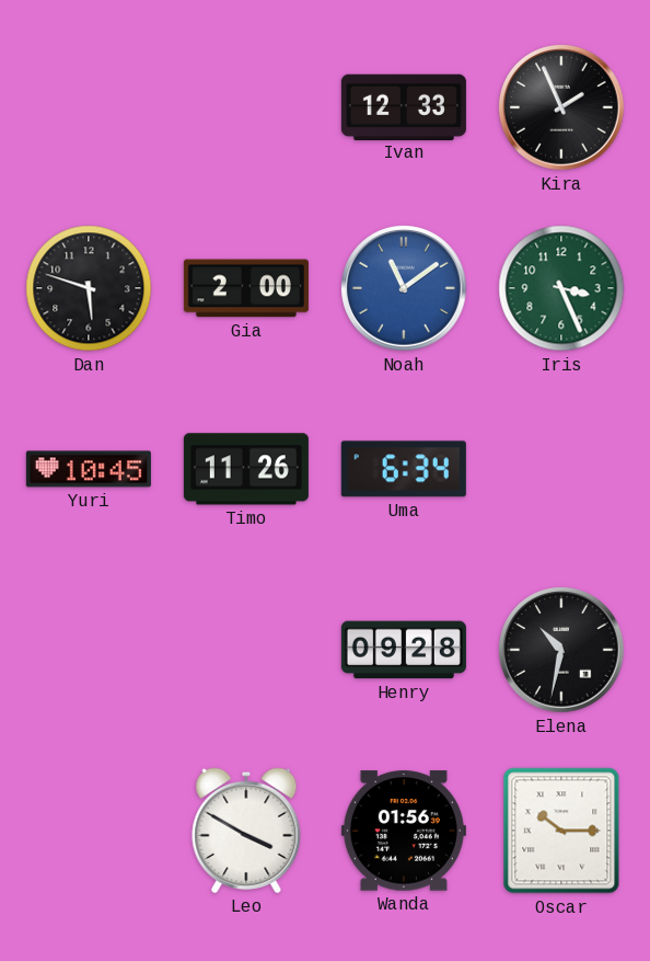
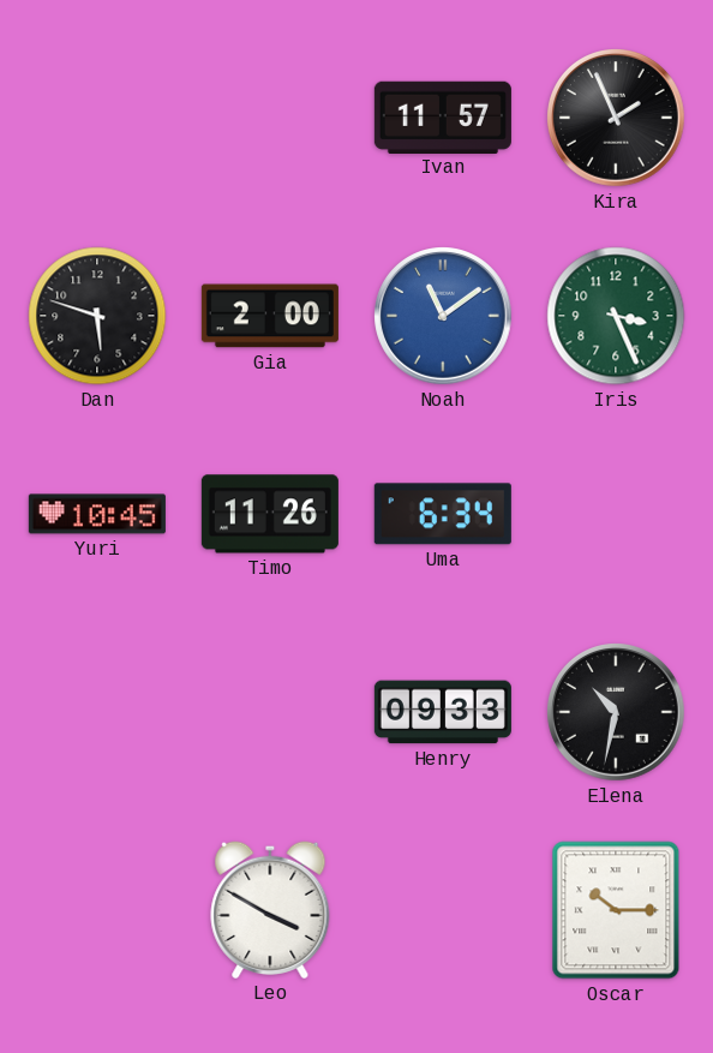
Ivan: 12:33 -> 11:57
Henry: 09:28 -> 09:33
Wanda: 01:56 -> none
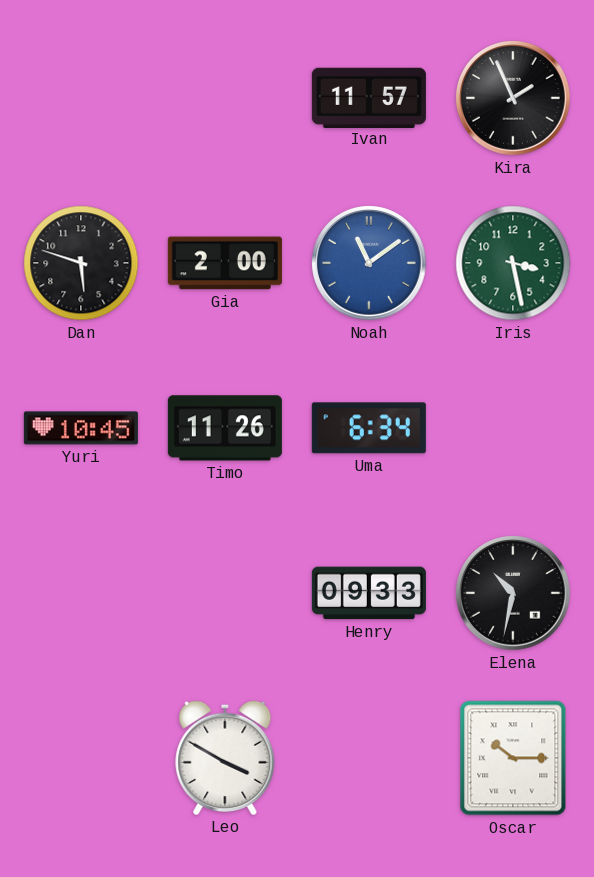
Iris: 3:26 -> 3:28
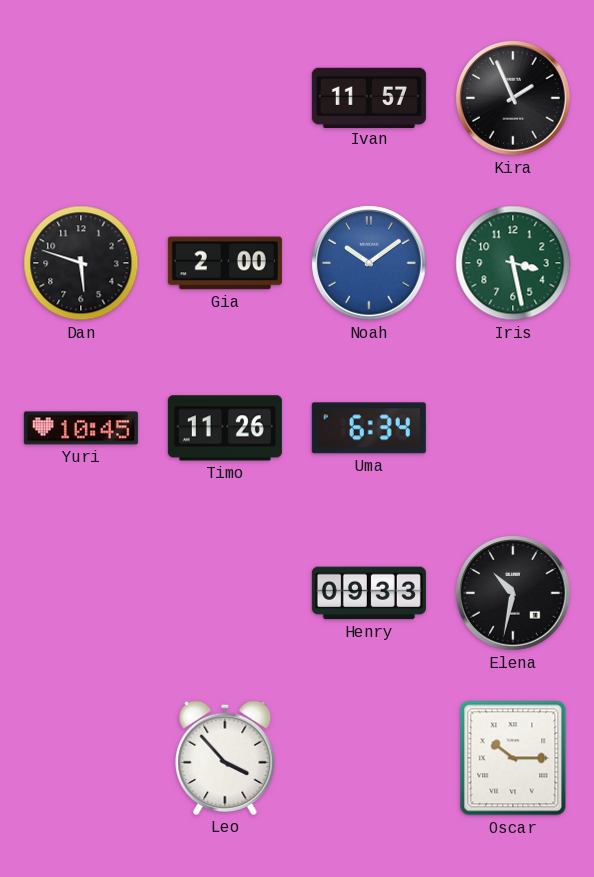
Noah: 11:09 -> 10:09
Leo: 3:50 -> 3:53
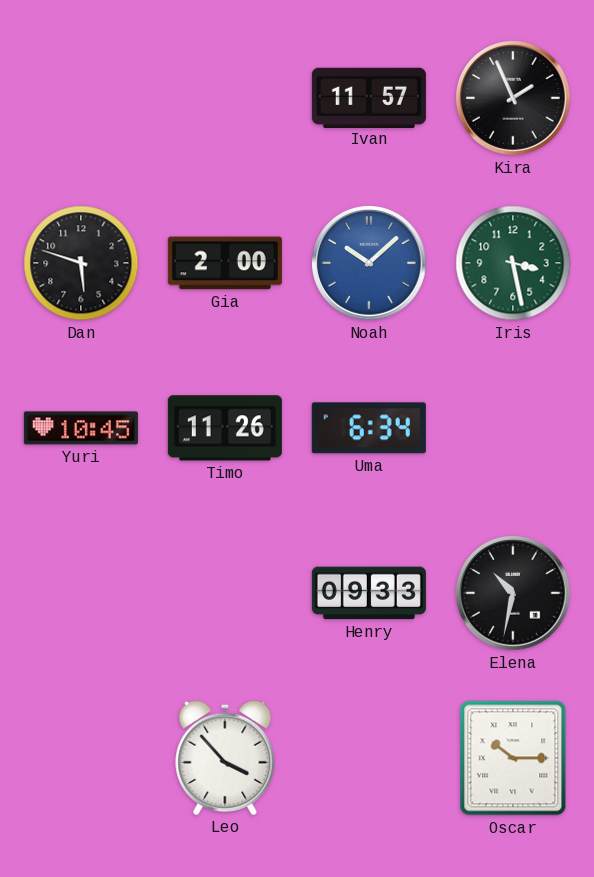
Noah: 10:09 -> 10:08
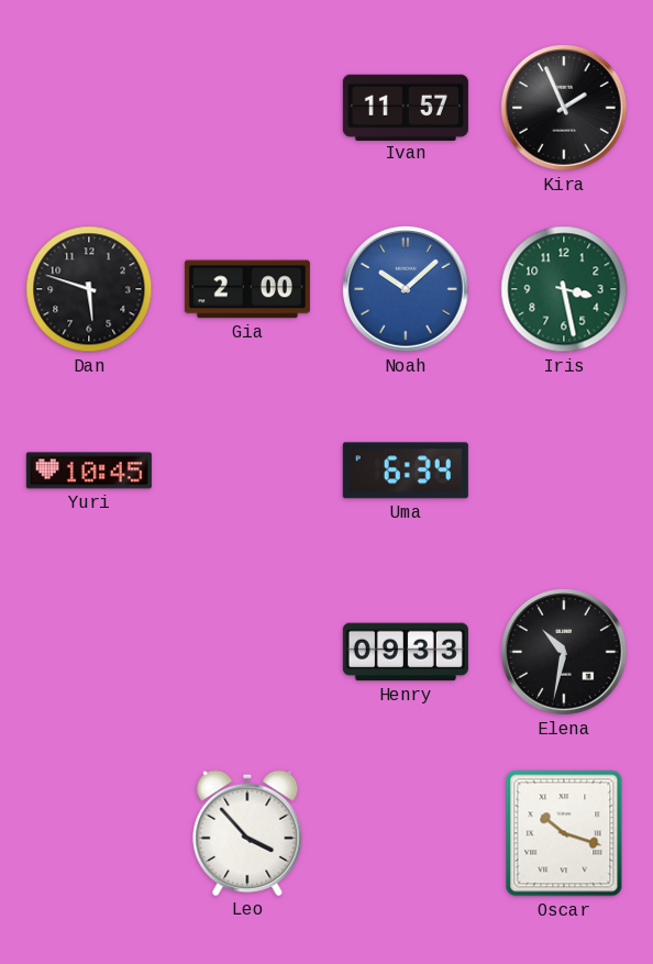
Timo: 11:26 -> none
Oscar: 10:15 -> 10:18
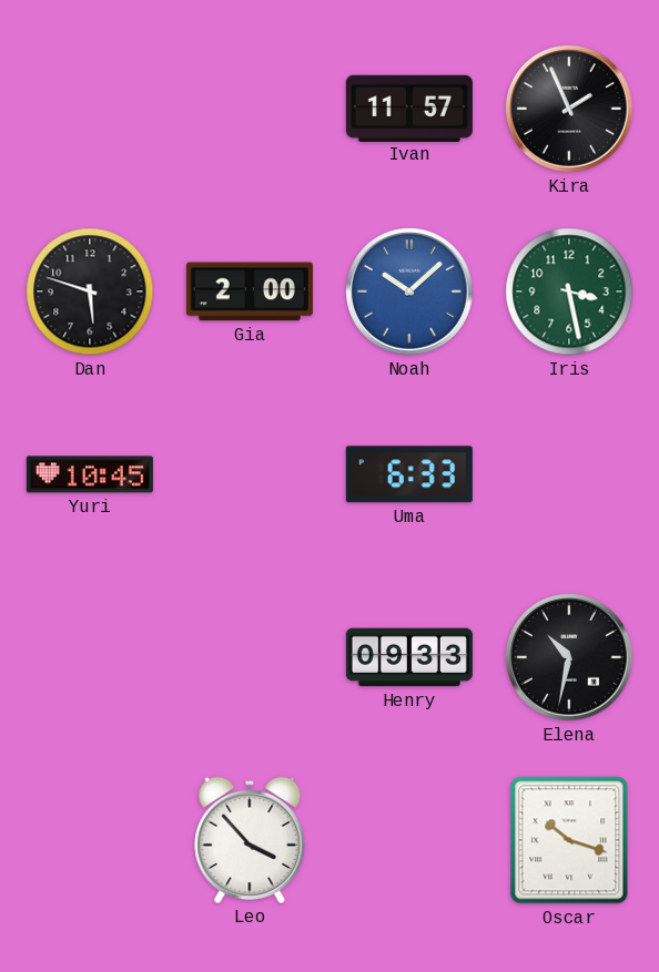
Uma: 6:34 -> 6:33
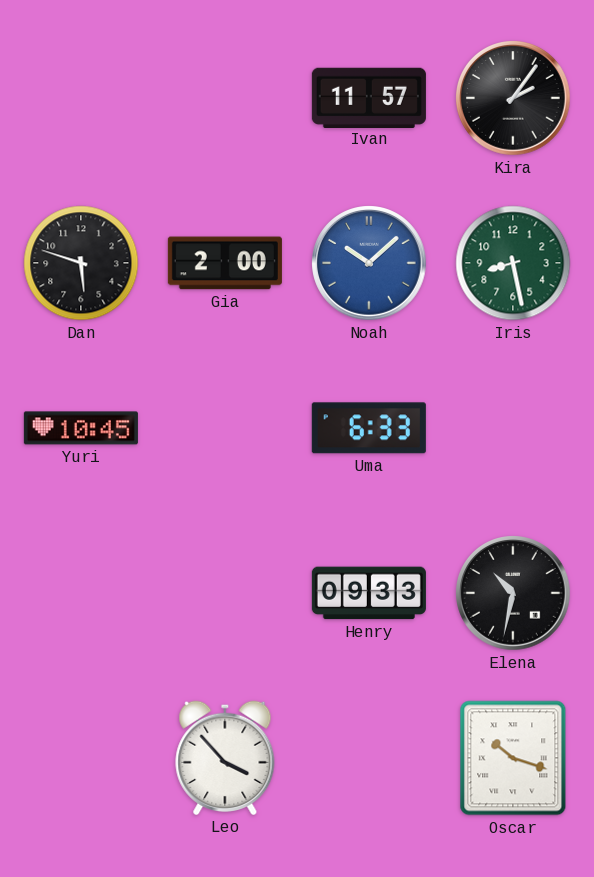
Kira: 1:56 -> 2:06
Iris: 3:28 -> 8:28
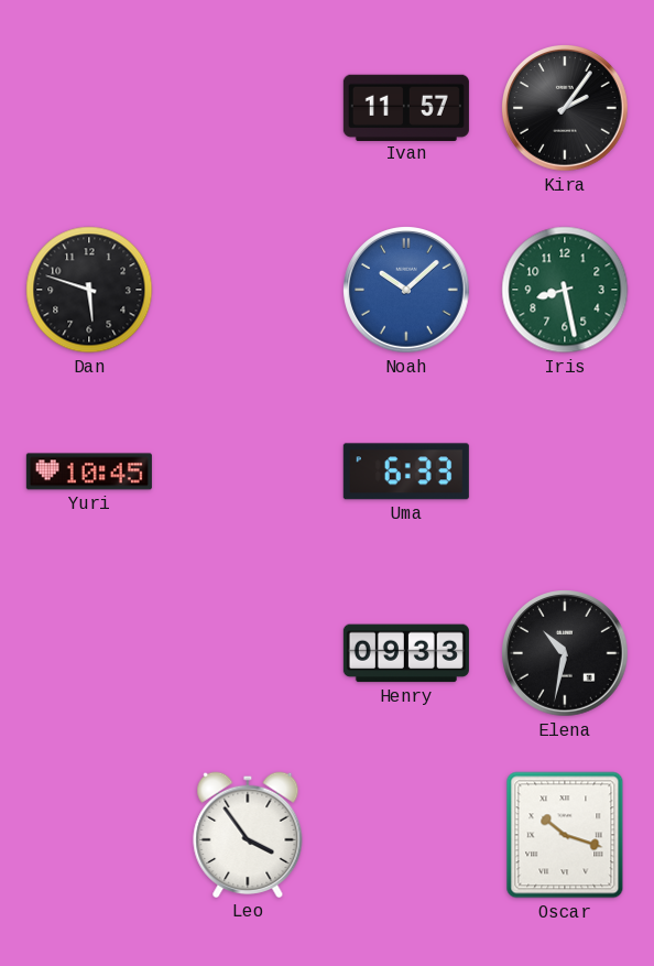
Gia: 2:00 -> none
Leo: 3:53 -> 3:54
